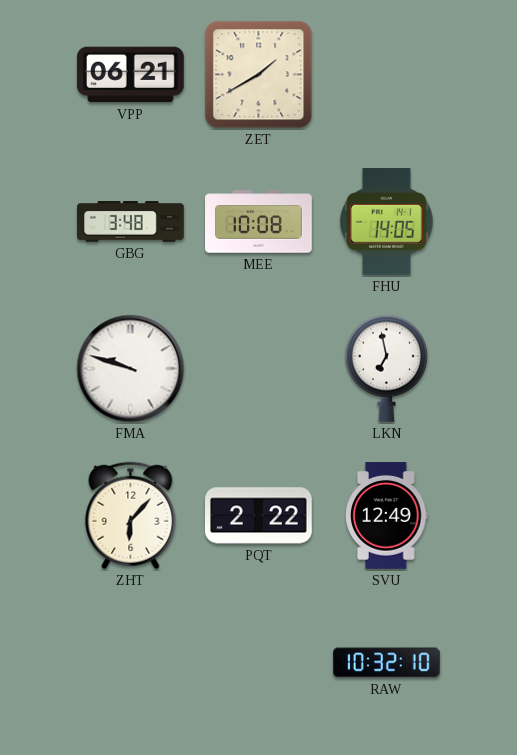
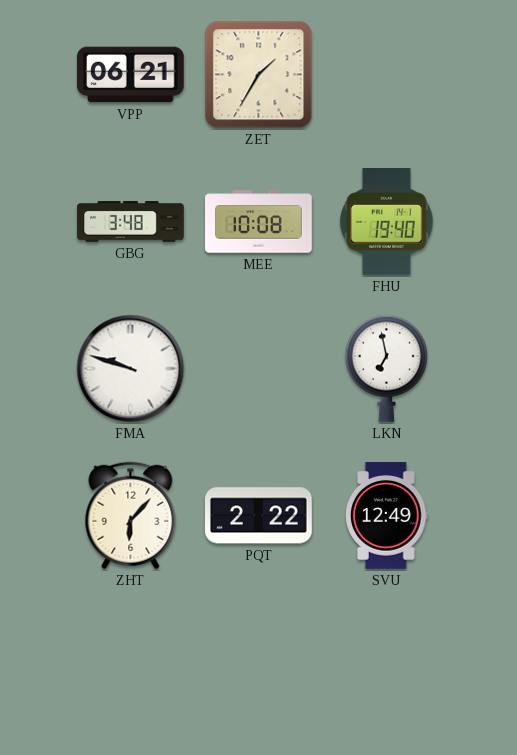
ZET: 1:40 -> 1:35
FHU: 14:05 -> 19:40
RAW: 10:32 -> none
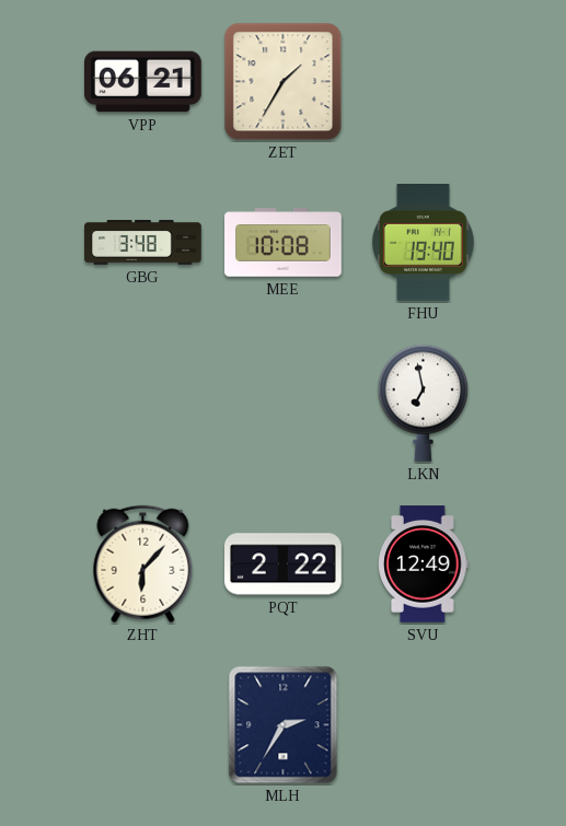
FMA: 9:48 -> none
MLH: none -> 2:35
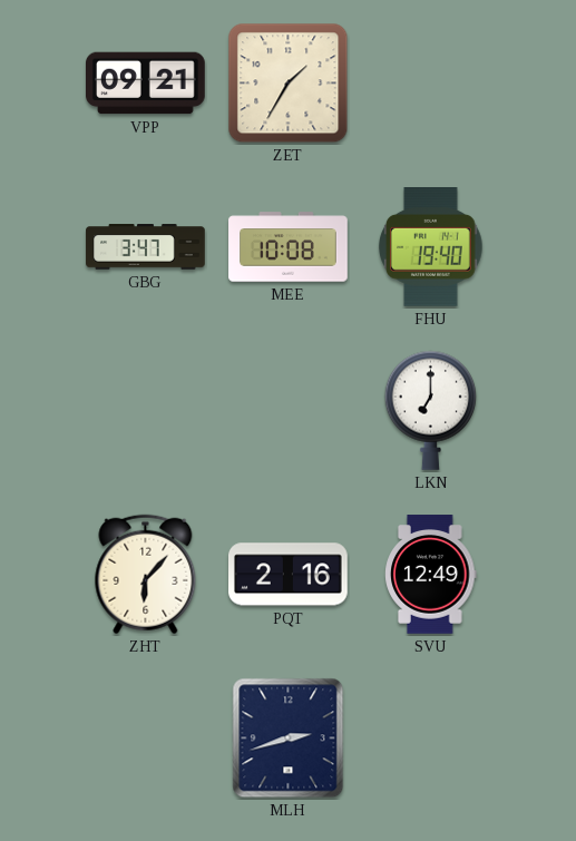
VPP: 06:21 -> 09:21
GBG: 3:48 -> 3:47
LKN: 6:58 -> 7:00
PQT: 2:22 -> 2:16
MLH: 2:35 -> 2:42
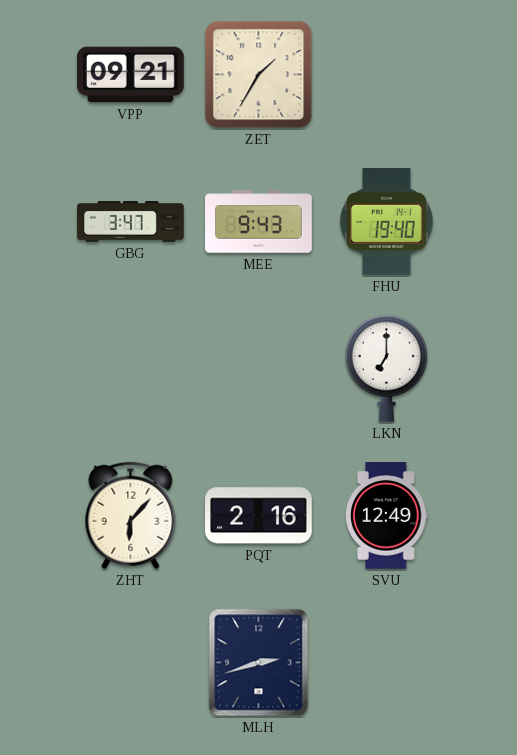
MEE: 10:08 -> 9:43
